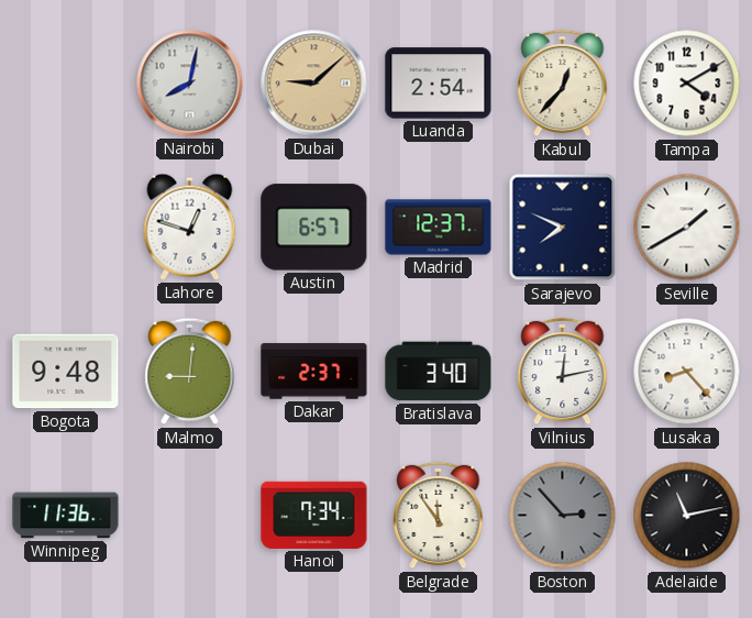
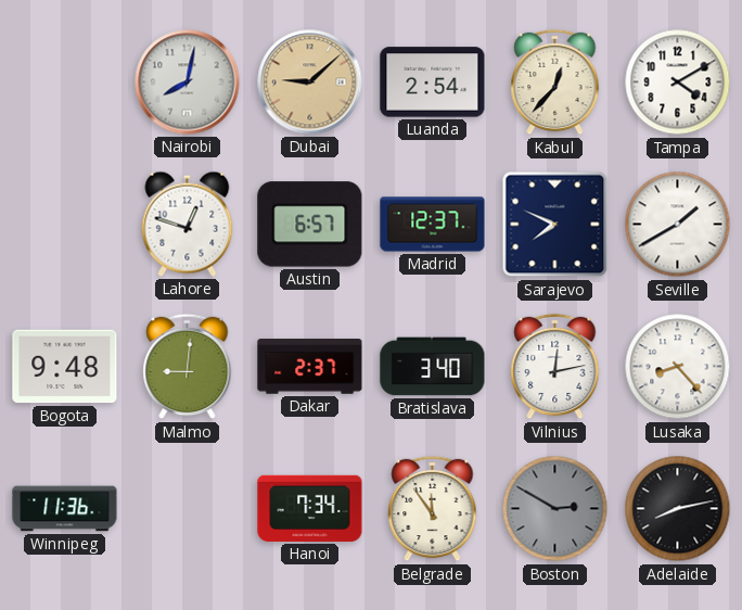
Boston: 2:53 -> 2:50
Adelaide: 11:13 -> 8:13
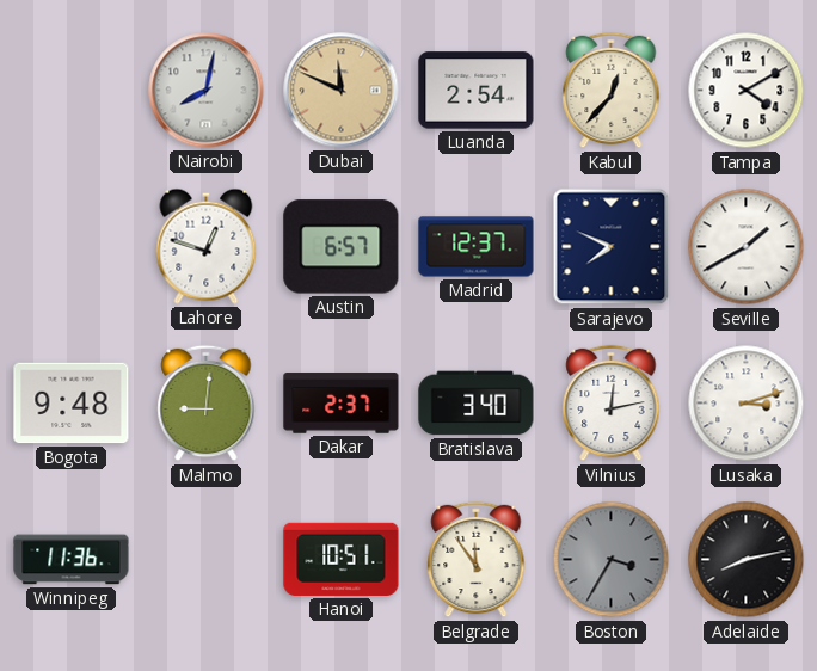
Dubai: 9:08 -> 11:49
Lusaka: 8:23 -> 3:12
Hanoi: 7:34 -> 10:51
Boston: 2:50 -> 3:35
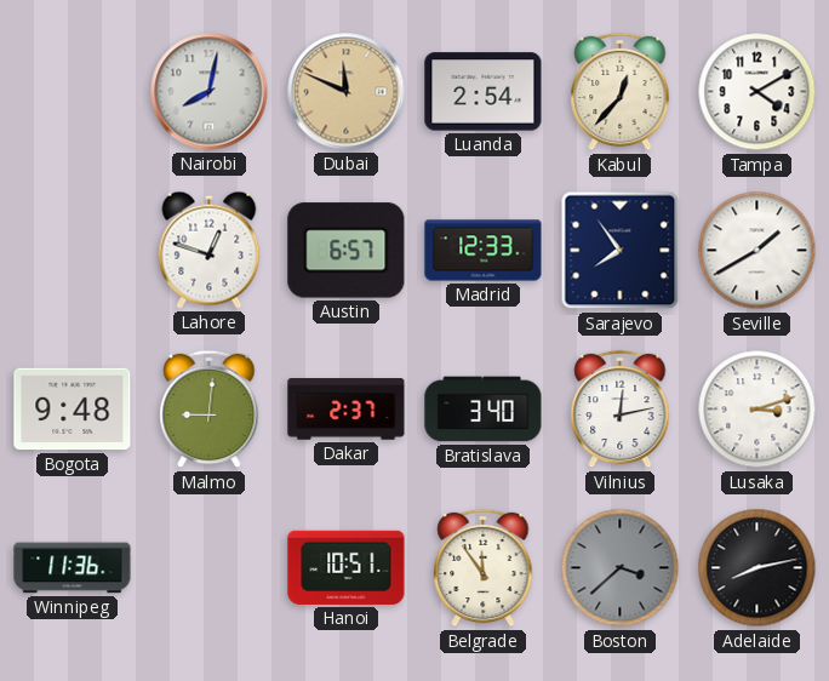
Madrid: 12:37 -> 12:33
Sarajevo: 7:49 -> 7:54
Boston: 3:35 -> 3:38
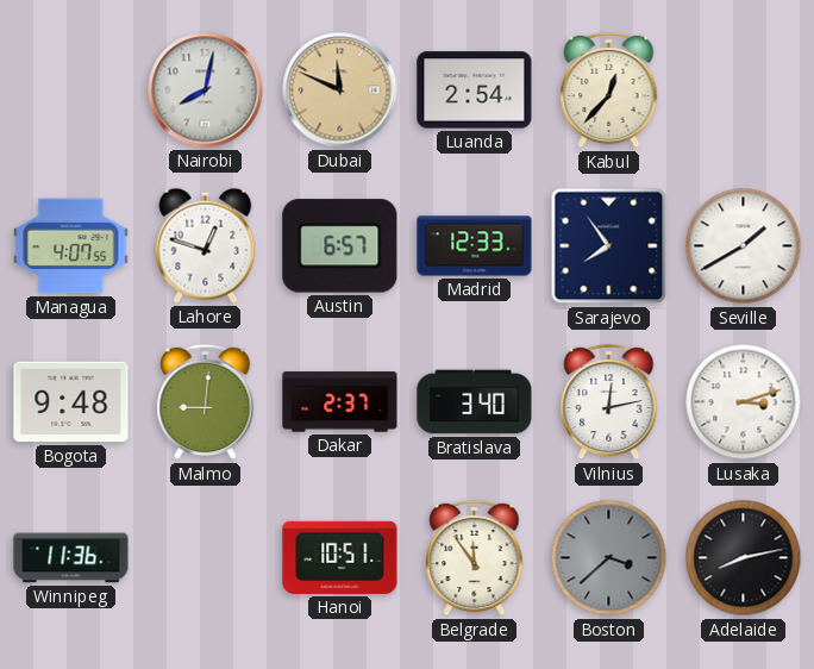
Tampa: 4:10 -> none
Managua: none -> 4:07
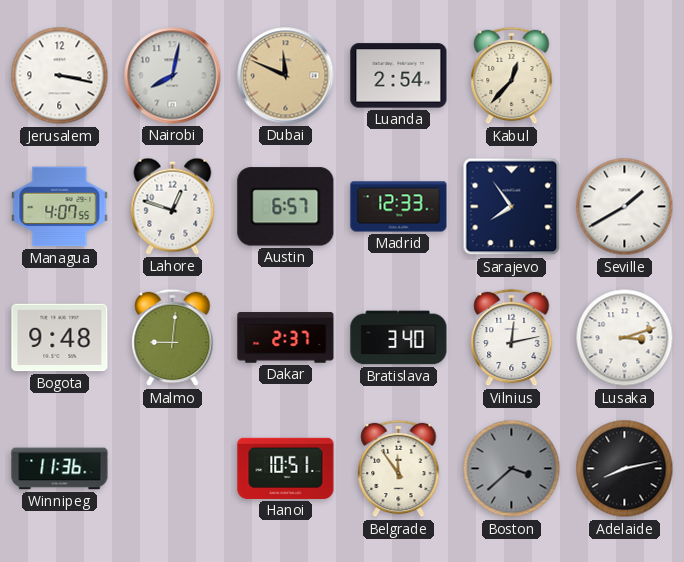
Jerusalem: none -> 3:17
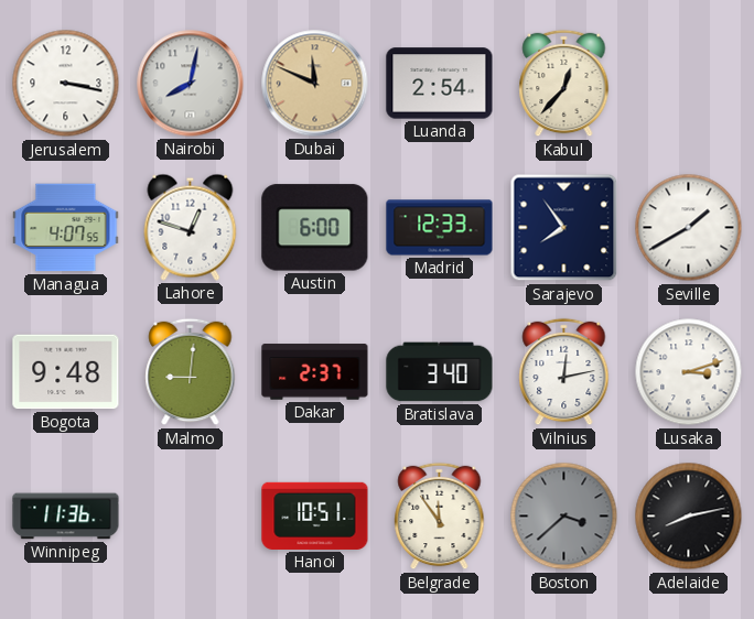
Austin: 6:57 -> 6:00
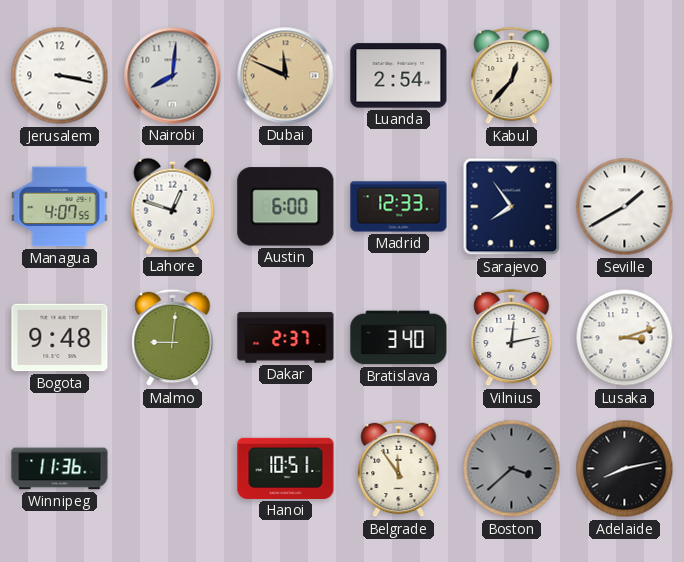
Nairobi: 8:02 -> 8:01
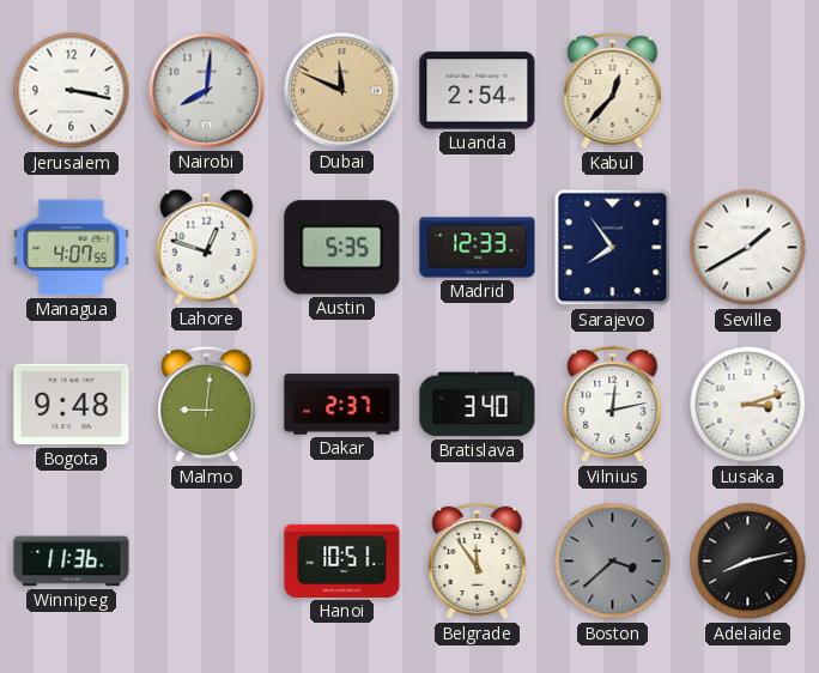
Austin: 6:00 -> 5:35
